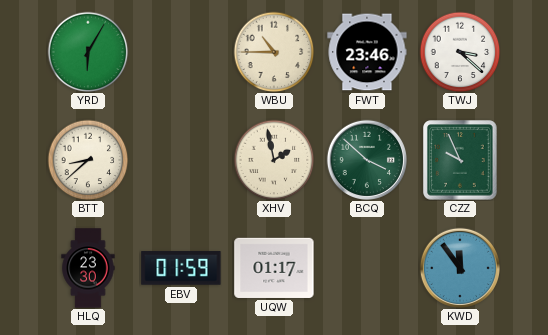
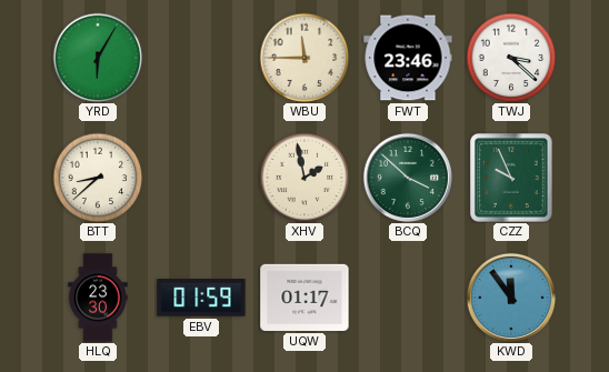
WBU: 10:45 -> 11:45
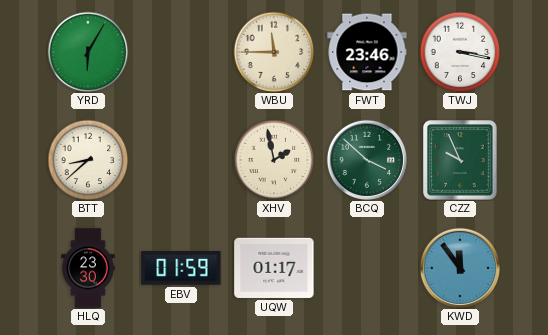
TWJ: 3:22 -> 3:17
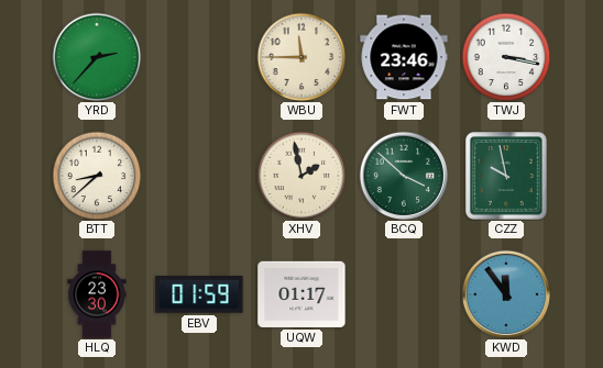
YRD: 6:05 -> 2:37
CZZ: 9:56 -> 9:58
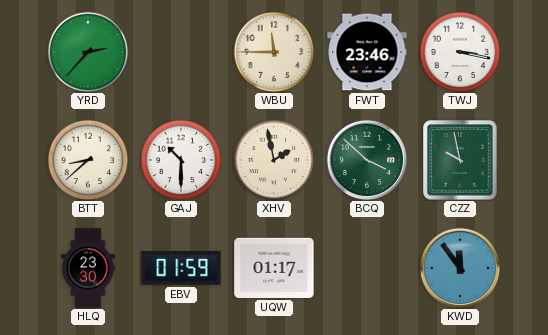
GAJ: none -> 10:30
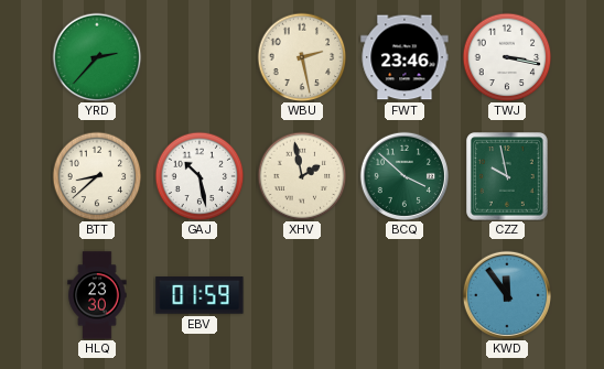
WBU: 11:45 -> 2:28
GAJ: 10:30 -> 10:28
UQW: 01:17 -> none
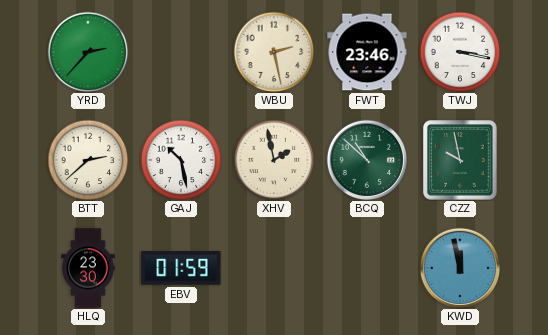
BTT: 8:38 -> 2:38
BCQ: 3:52 -> 10:52
KWD: 11:54 -> 11:58
